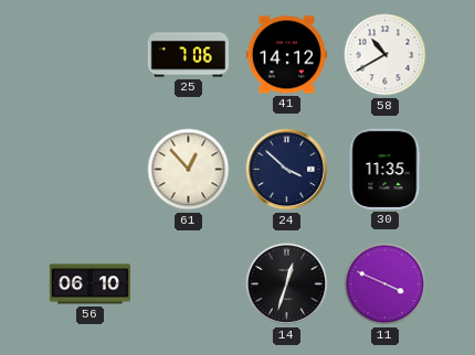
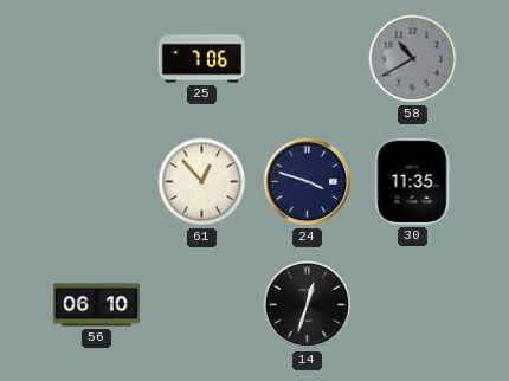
41: 14:12 -> none
58 dial: white -> grey
24: 3:52 -> 3:48
11: 3:49 -> none
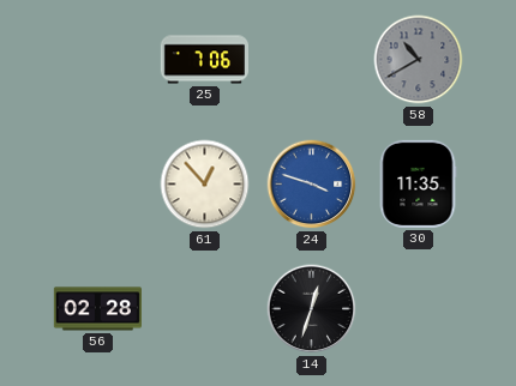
24 dial: navy -> blue
56: 06:10 -> 02:28
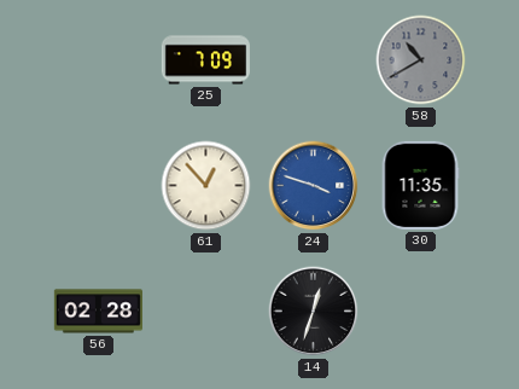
25: 7:06 -> 7:09
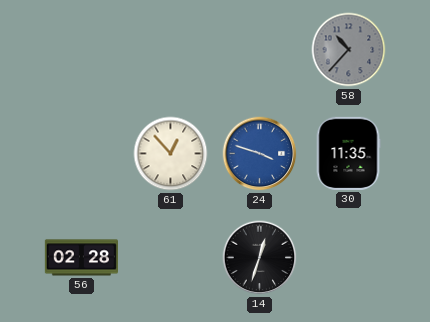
25: 7:09 -> none
58: 10:40 -> 10:37
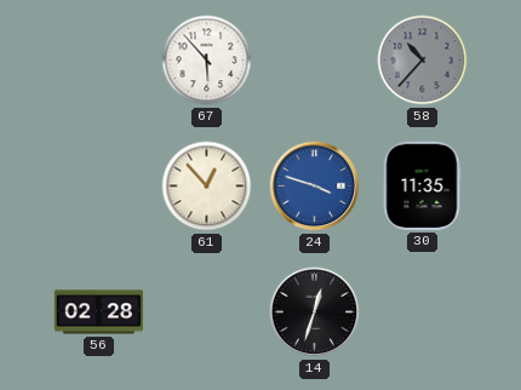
67: none -> 5:53
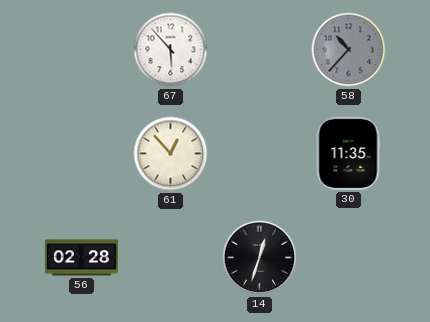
24: 3:48 -> none
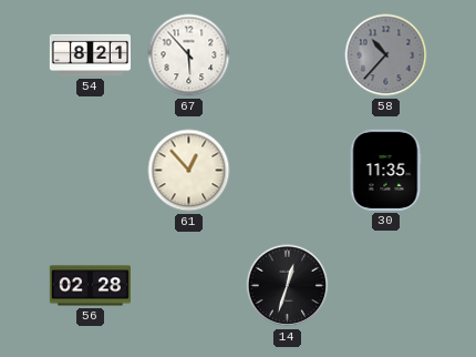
54: none -> 8:21
